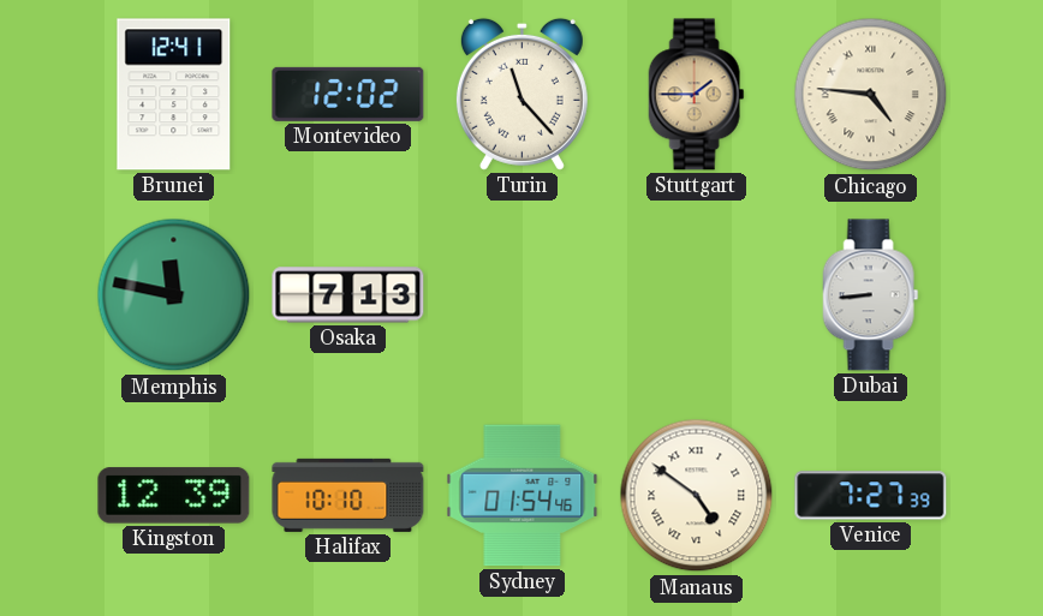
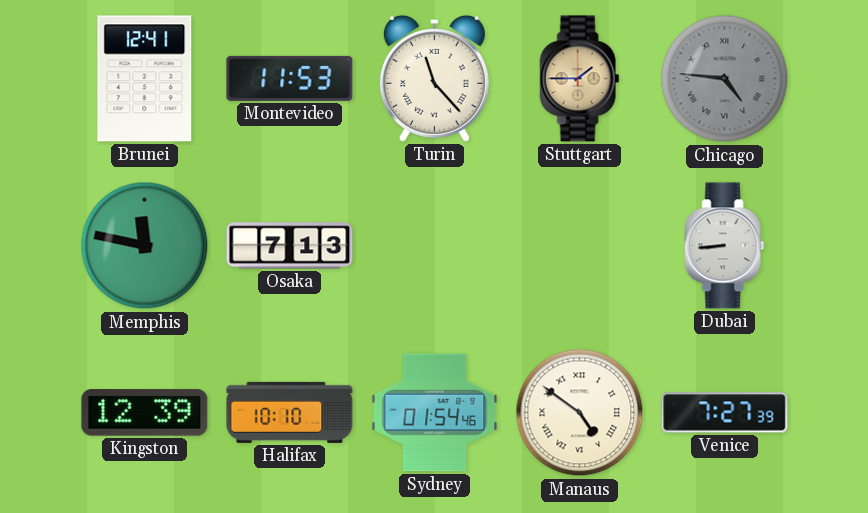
Montevideo: 12:02 -> 11:53
Chicago dial: cream -> grey
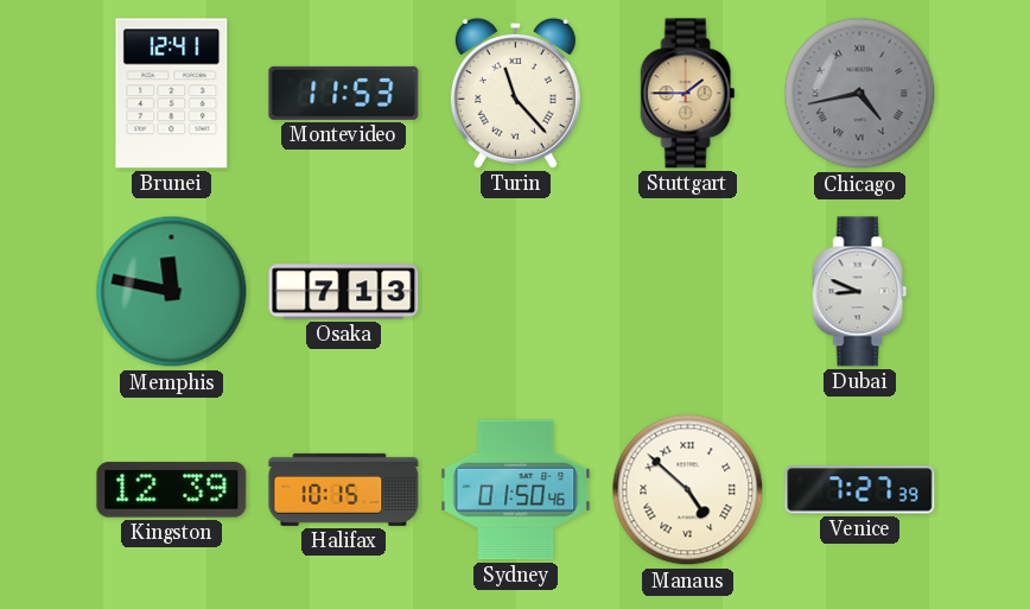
Chicago: 4:46 -> 4:43
Dubai: 8:44 -> 8:49
Halifax: 10:10 -> 10:15
Sydney: 01:54 -> 01:50
Manaus: 4:51 -> 4:52
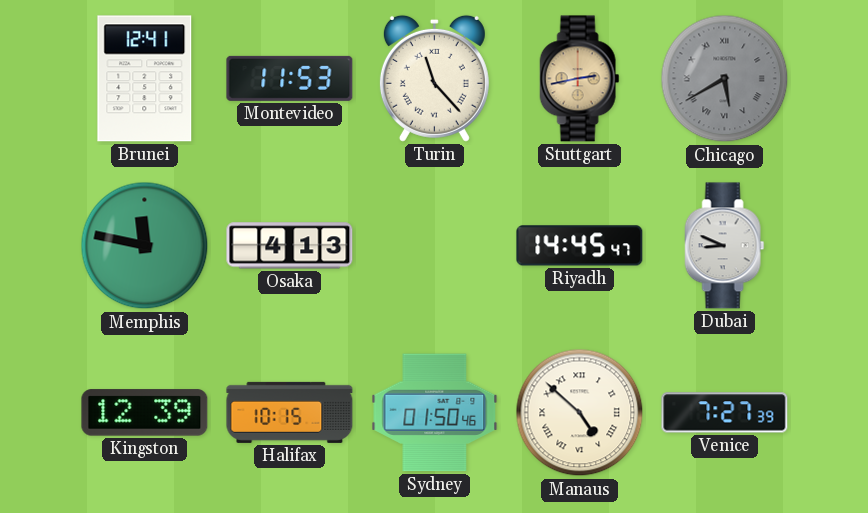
Stuttgart: 1:45 -> 2:43
Chicago: 4:43 -> 5:40
Osaka: 7:13 -> 4:13
Riyadh: none -> 14:45
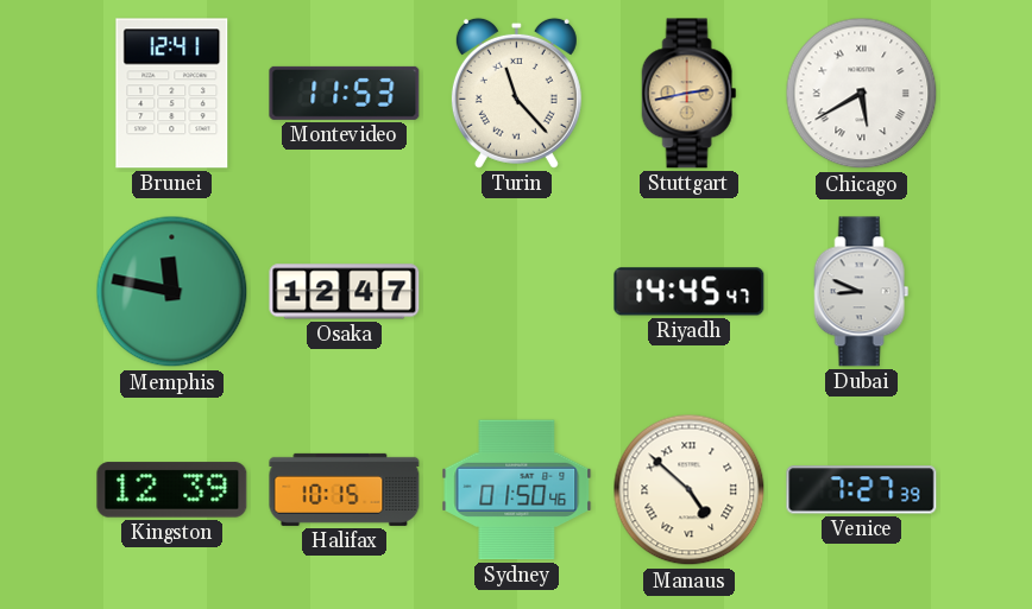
Chicago dial: grey -> white
Osaka: 4:13 -> 12:47
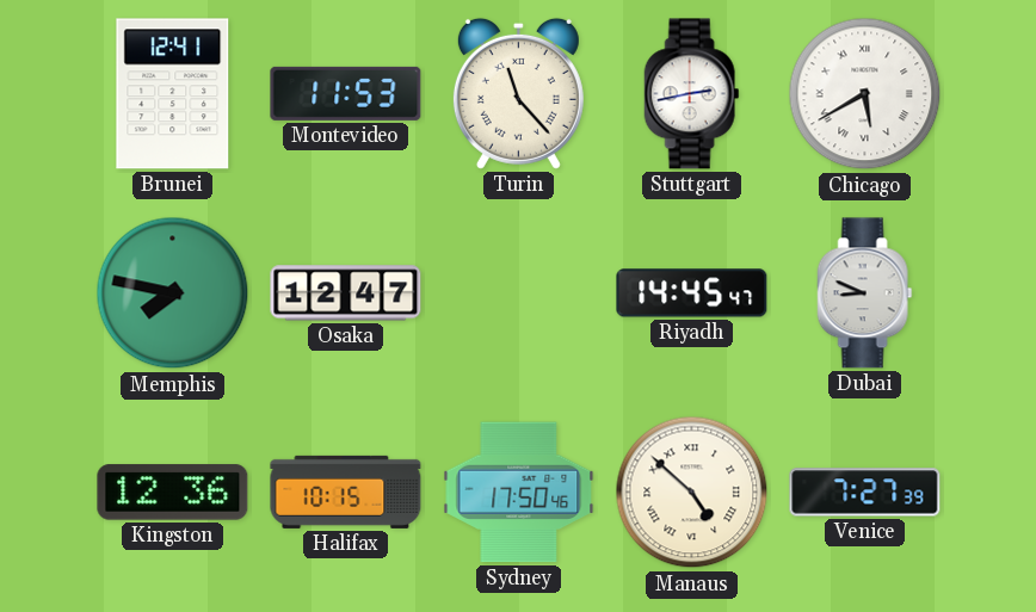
Stuttgart dial: champagne -> white
Memphis: 11:47 -> 7:47
Kingston: 12:39 -> 12:36
Sydney: 01:50 -> 17:50
